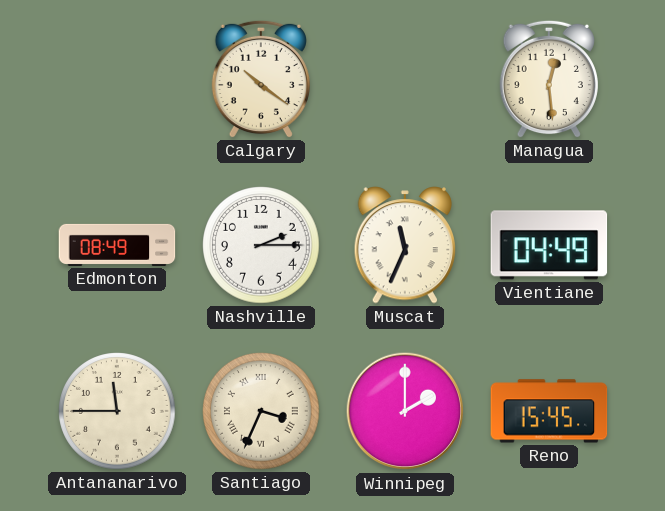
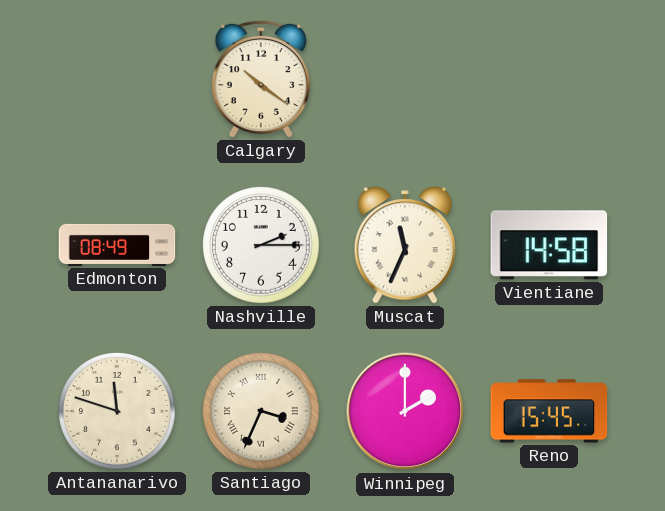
Managua: 12:29 -> none
Vientiane: 04:49 -> 14:58
Antananarivo: 11:45 -> 11:48
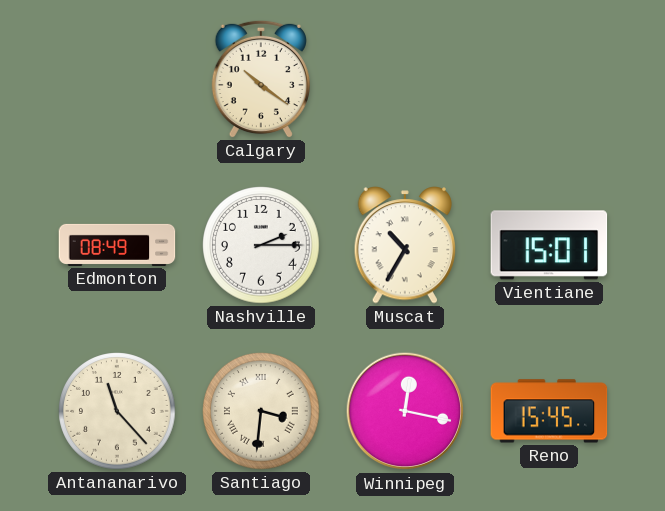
Muscat: 11:34 -> 10:35
Vientiane: 14:58 -> 15:01
Antananarivo: 11:48 -> 11:23
Santiago: 3:34 -> 3:31
Winnipeg: 2:00 -> 12:17
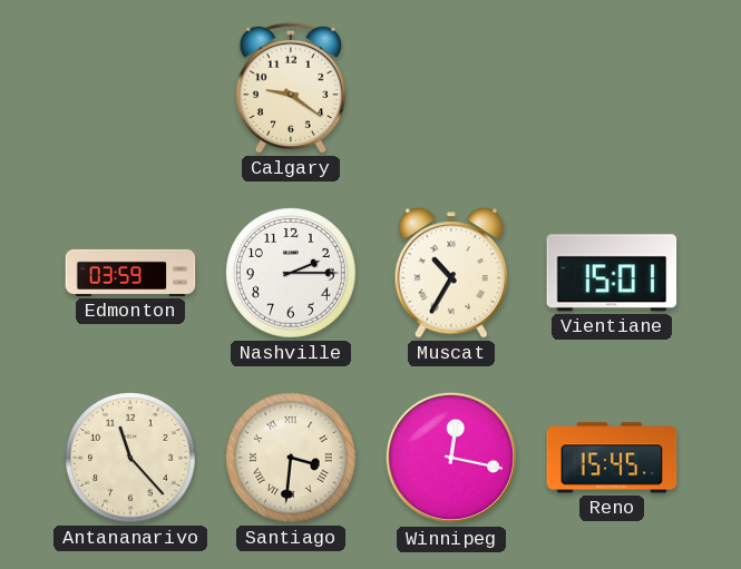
Calgary: 10:21 -> 9:21
Edmonton: 08:49 -> 03:59
